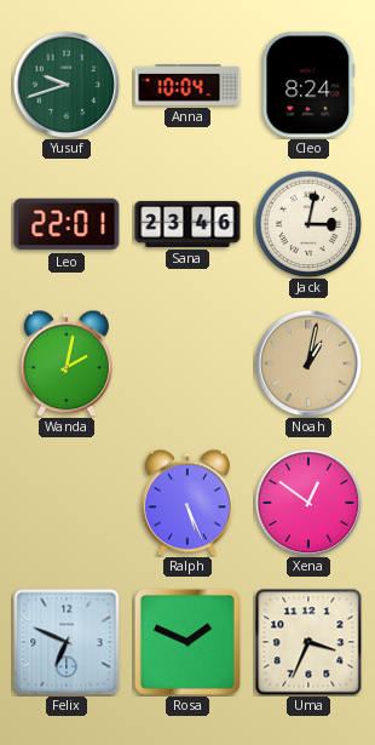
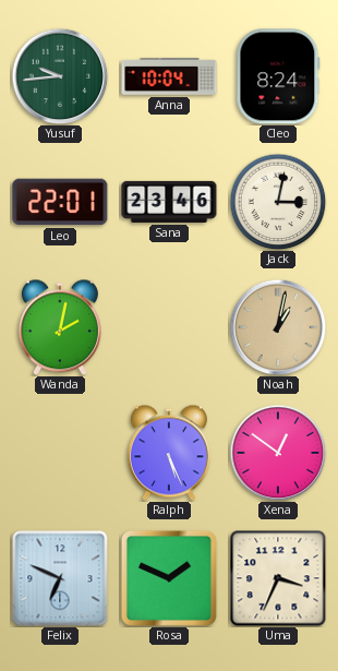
Yusuf: 9:42 -> 9:44
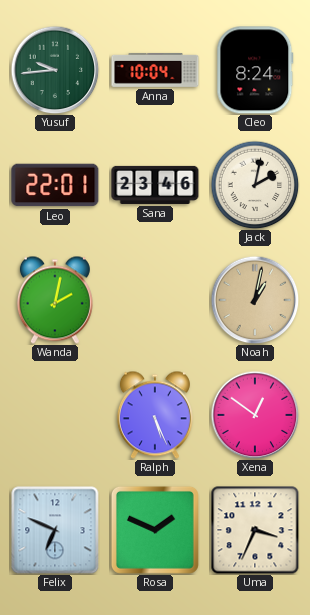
Jack: 3:02 -> 2:02
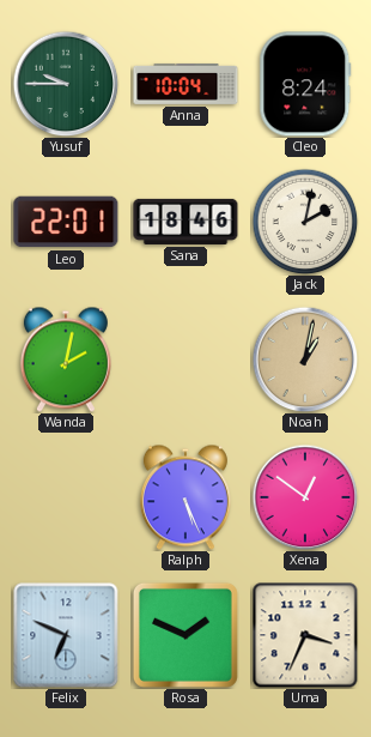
Yusuf: 9:44 -> 9:45
Sana: 23:46 -> 18:46
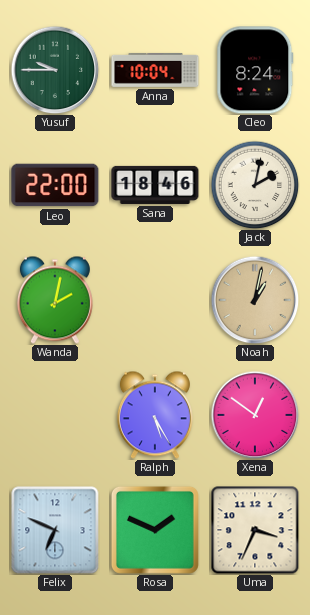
Leo: 22:01 -> 22:00
Ralph: 5:26 -> 5:25
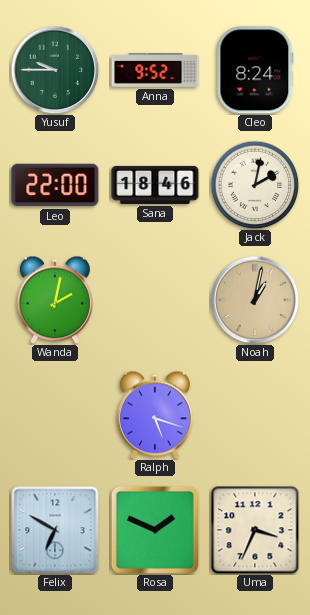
Anna: 10:04 -> 9:52
Ralph: 5:25 -> 5:18
Xena: 12:51 -> none
Felix: 6:49 -> 6:50
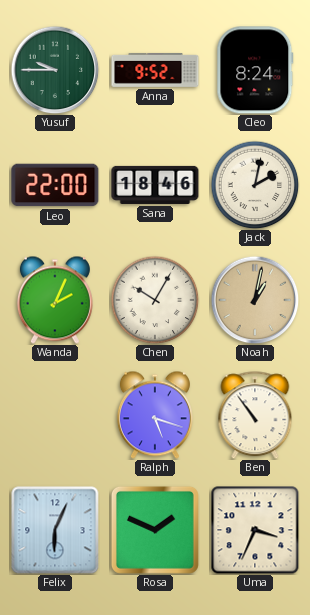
Wanda: 2:02 -> 2:04
Chen: none -> 10:05
Ben: none -> 10:54
Felix: 6:50 -> 6:04
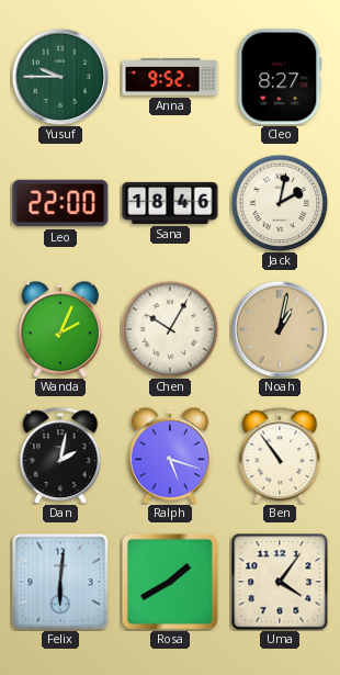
Cleo: 8:24 -> 8:27
Dan: none -> 2:02
Felix: 6:04 -> 6:01
Rosa: 1:49 -> 1:40
Uma: 3:34 -> 4:06
